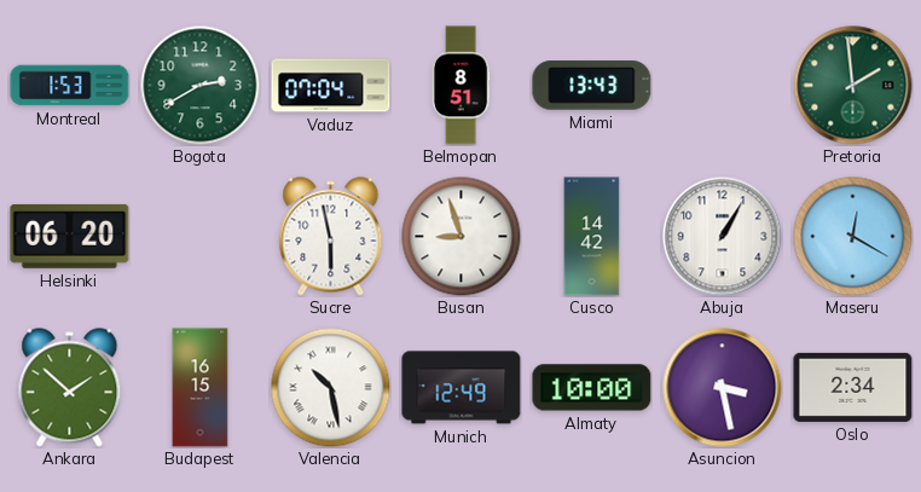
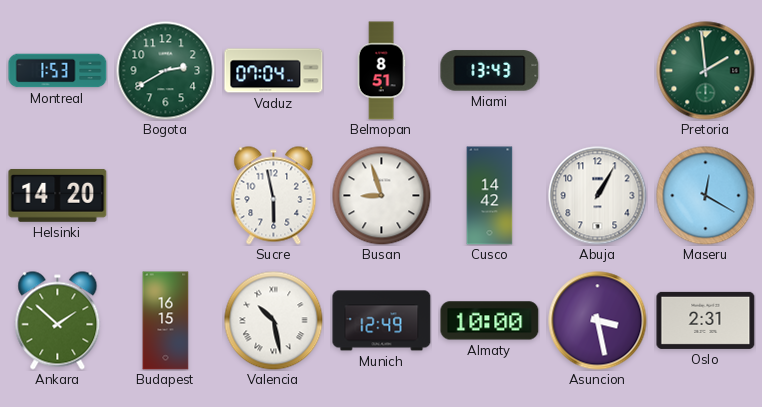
Helsinki: 06:20 -> 14:20
Oslo: 2:34 -> 2:31
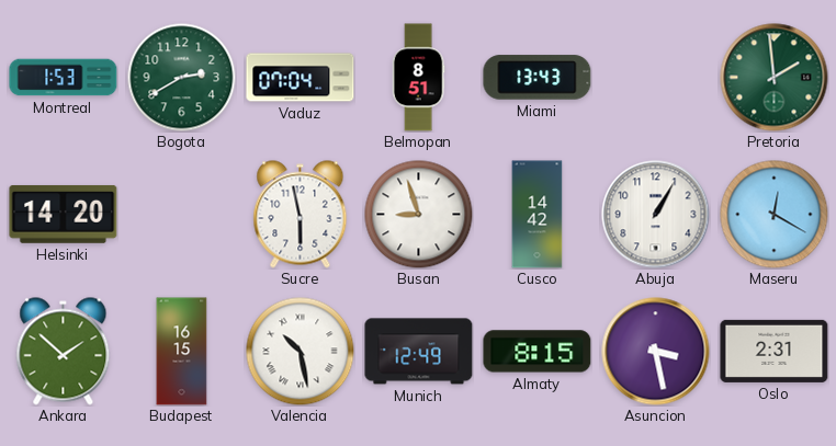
Almaty: 10:00 -> 8:15
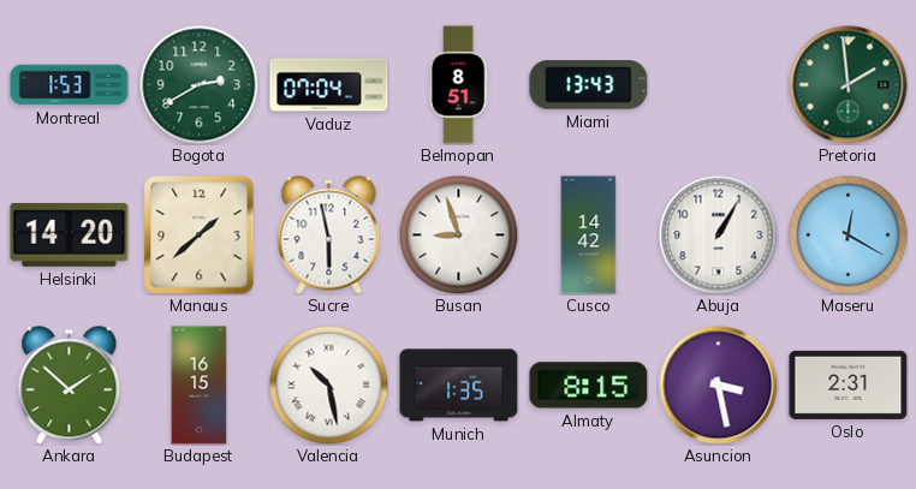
Manaus: none -> 1:38
Munich: 12:49 -> 1:35
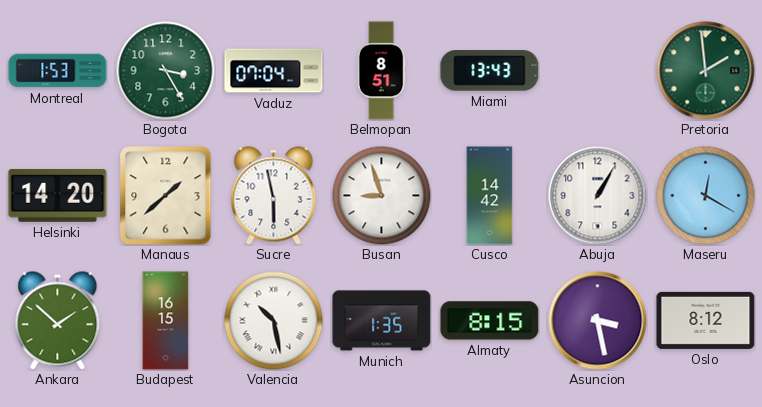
Bogota: 2:40 -> 3:25
Oslo: 2:31 -> 8:12
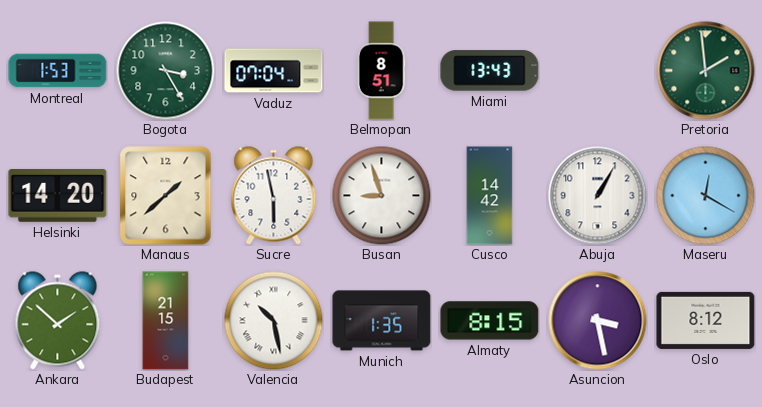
Budapest: 16:15 -> 21:15
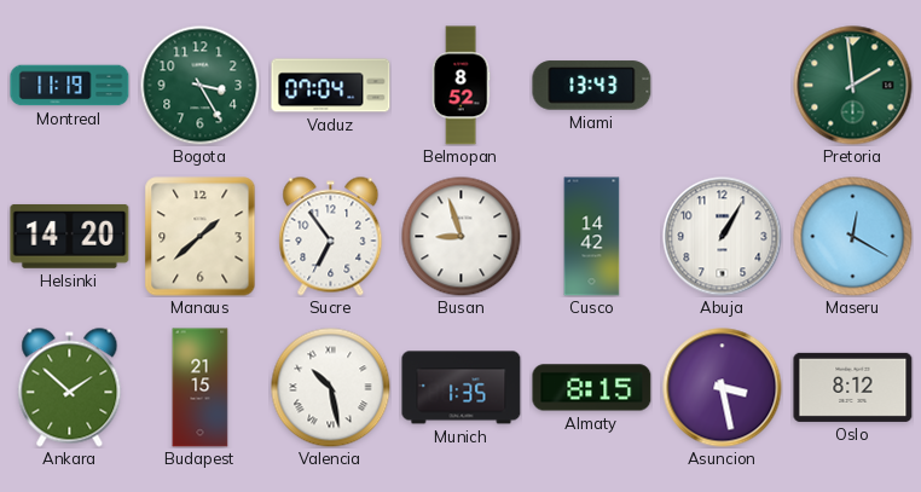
Montreal: 1:53 -> 11:19
Belmopan: 8:51 -> 8:52
Sucre: 5:58 -> 6:54
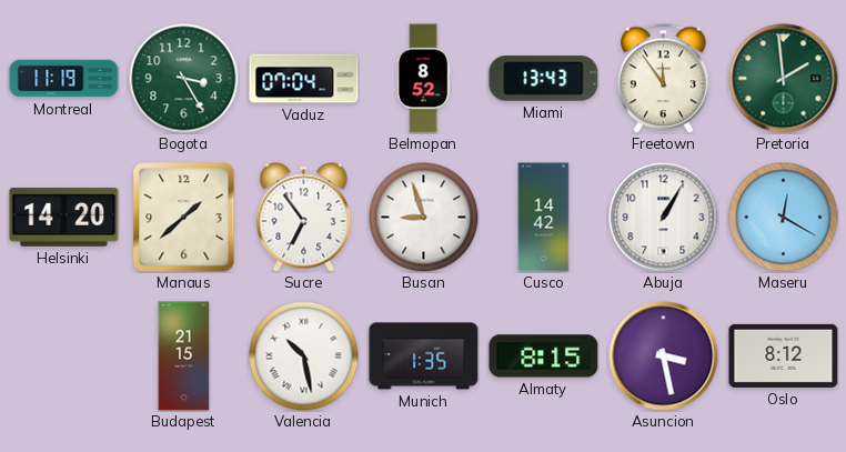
Freetown: none -> 11:54
Ankara: 1:52 -> none
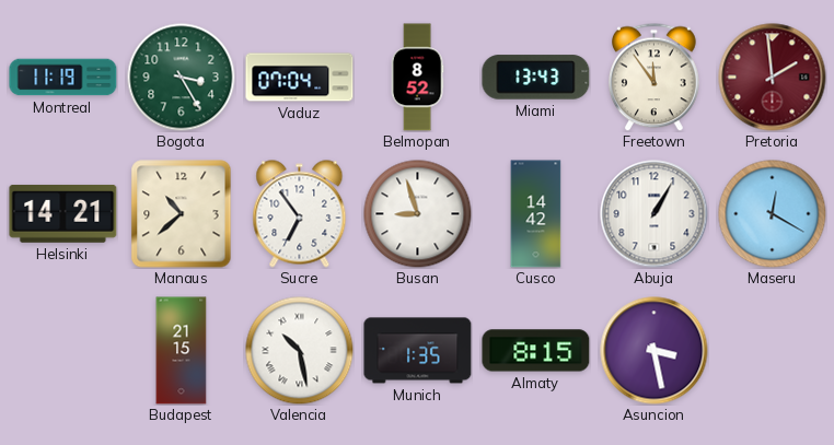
Pretoria dial: green -> burgundy
Helsinki: 14:20 -> 14:21
Manaus: 1:38 -> 10:38
Oslo: 8:12 -> none
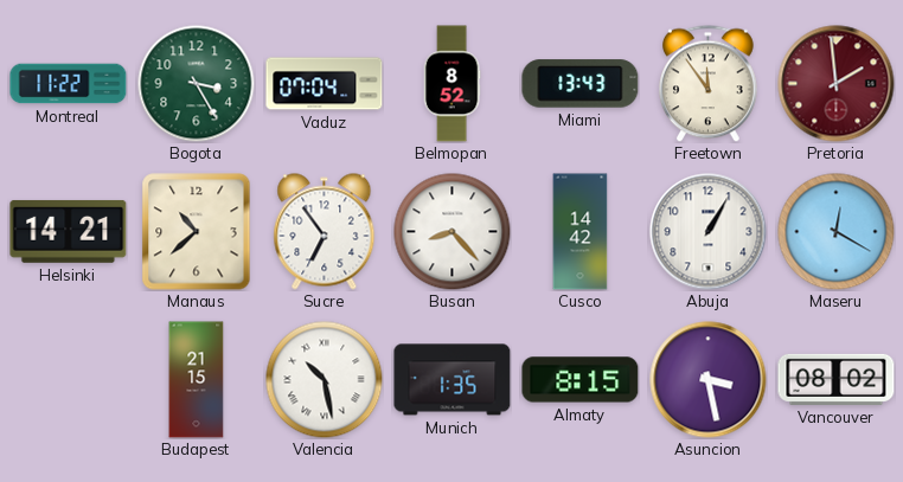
Montreal: 11:19 -> 11:22
Busan: 8:57 -> 8:23
Vancouver: none -> 08:02
